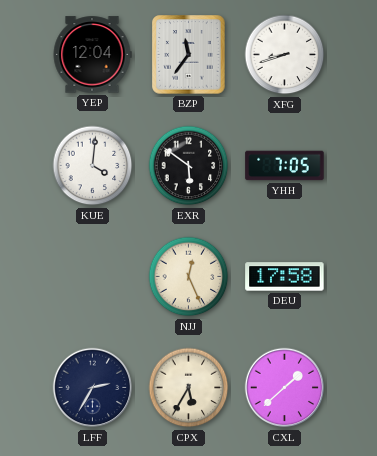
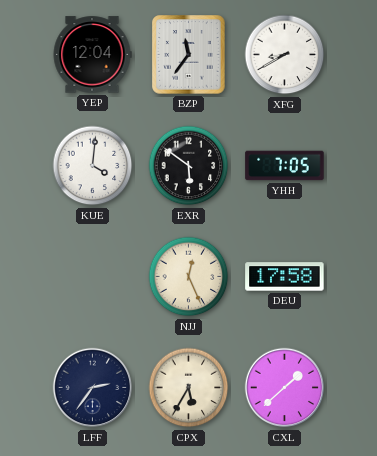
XFG: 8:42 -> 8:40
LFF: 2:35 -> 2:36
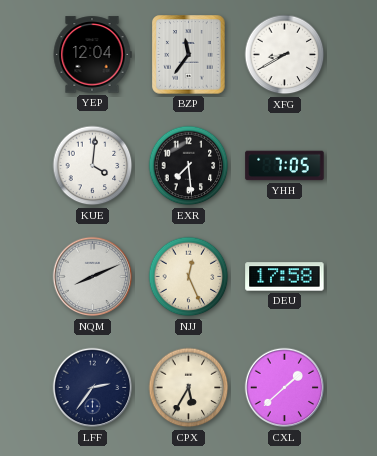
EXR: 5:51 -> 7:29
NQM: none -> 8:11
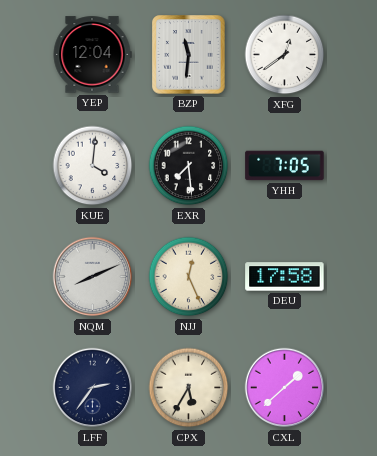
BZP: 11:36 -> 11:31
XFG: 8:40 -> 12:39
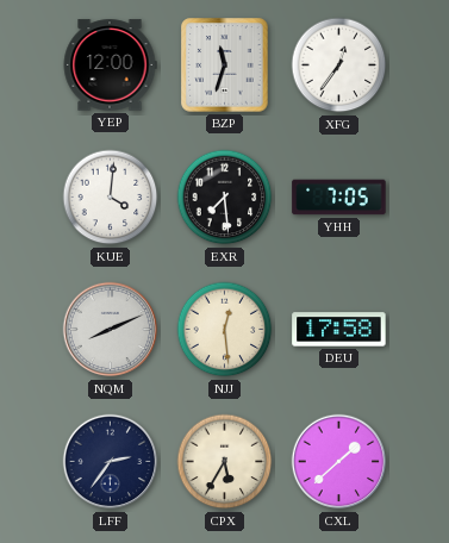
YEP: 12:04 -> 12:00
BZP: 11:31 -> 11:33
XFG: 12:39 -> 12:36
NJJ: 12:26 -> 12:29
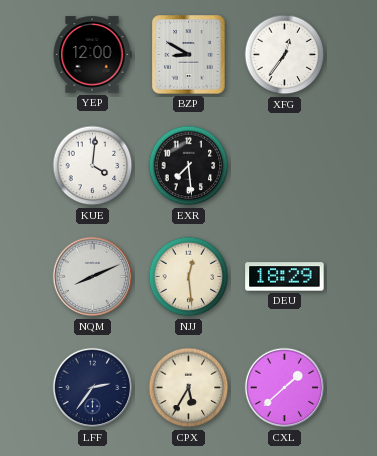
BZP: 11:33 -> 8:50
YHH: 7:05 -> none
DEU: 17:58 -> 18:29
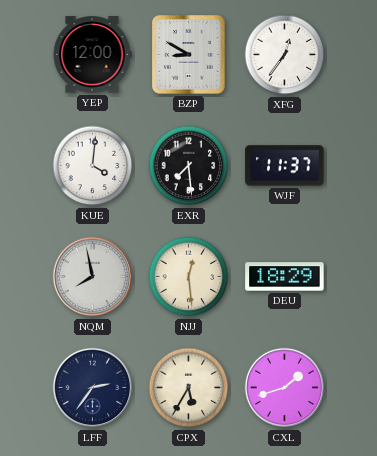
WJF: none -> 11:37
NQM: 8:11 -> 7:58
CXL: 1:38 -> 1:42
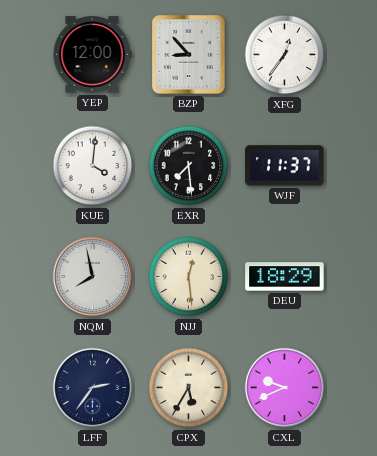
BZP: 8:50 -> 8:53
CXL: 1:42 -> 9:41
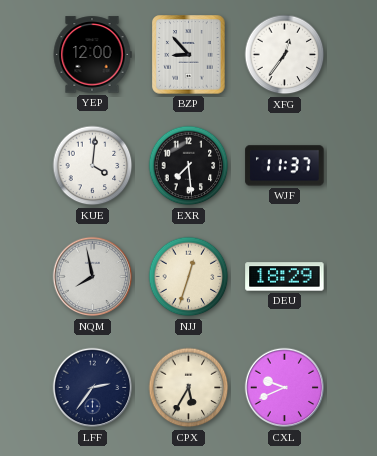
NJJ: 12:29 -> 12:33
